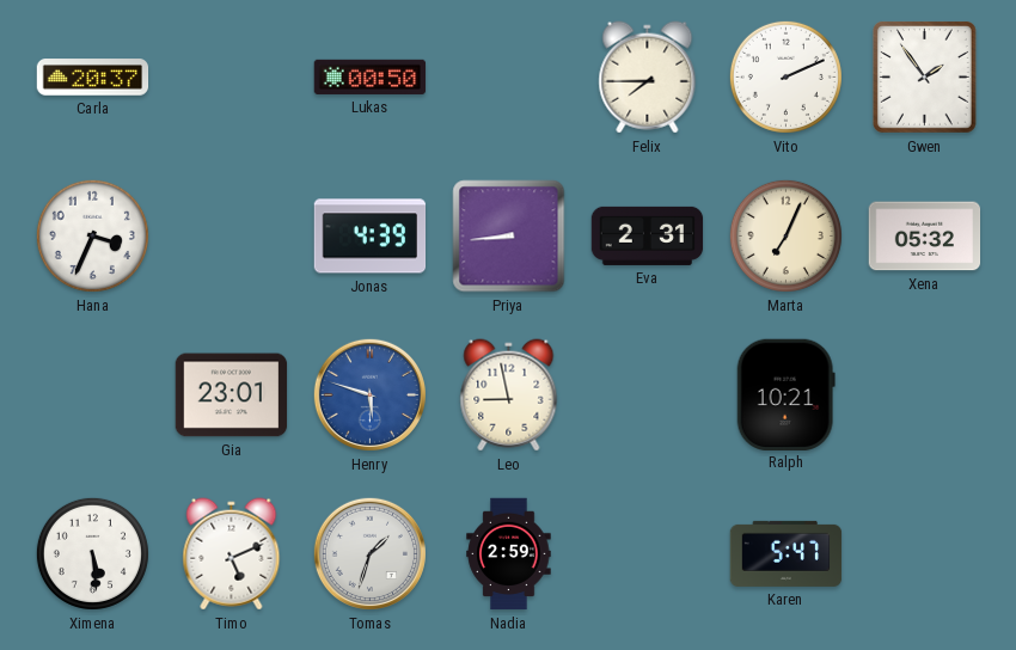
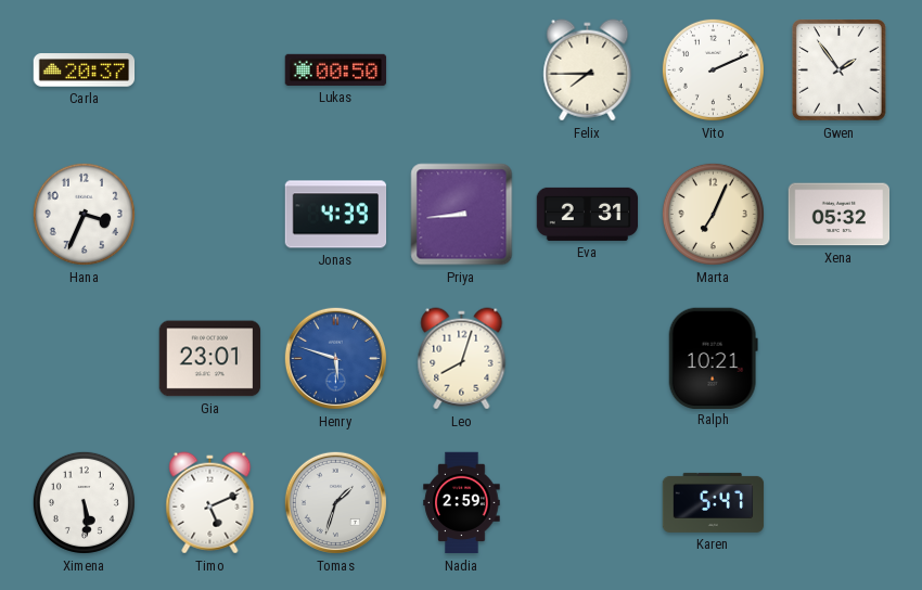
Leo: 8:58 -> 8:03
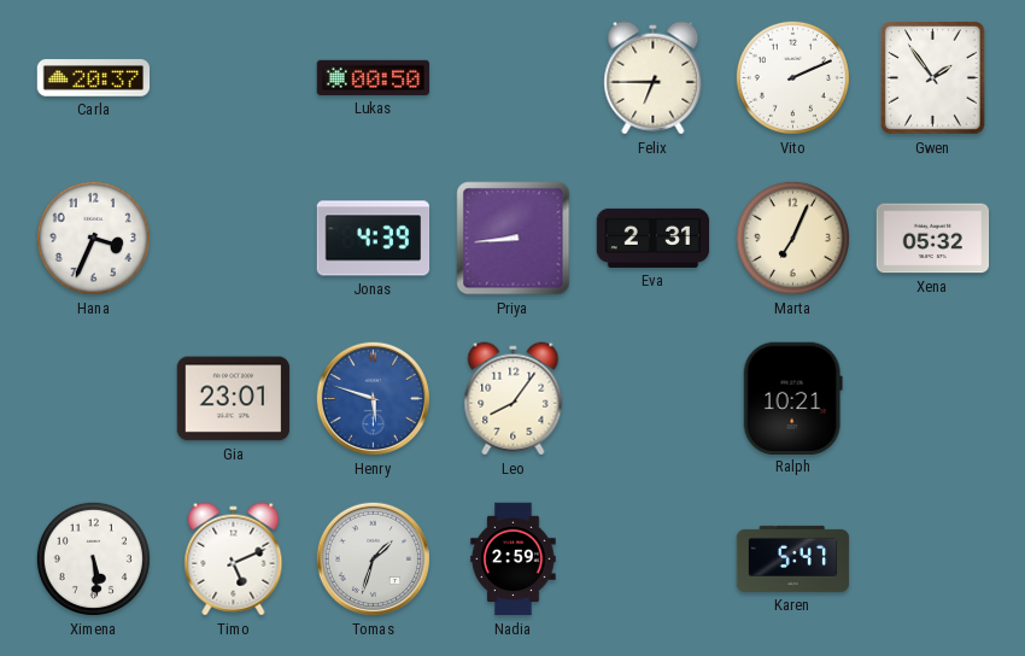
Felix: 7:45 -> 6:45
Leo: 8:03 -> 8:06
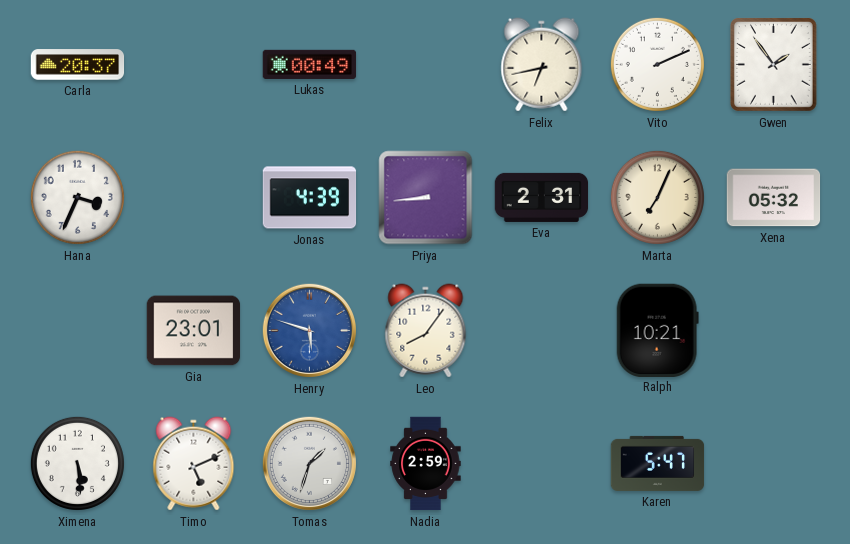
Lukas: 00:50 -> 00:49
Felix: 6:45 -> 6:43
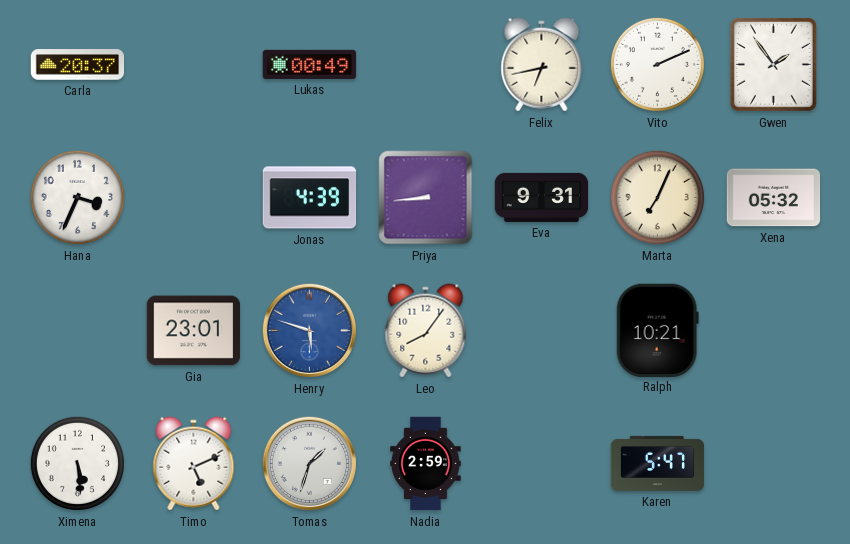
Eva: 2:31 -> 9:31
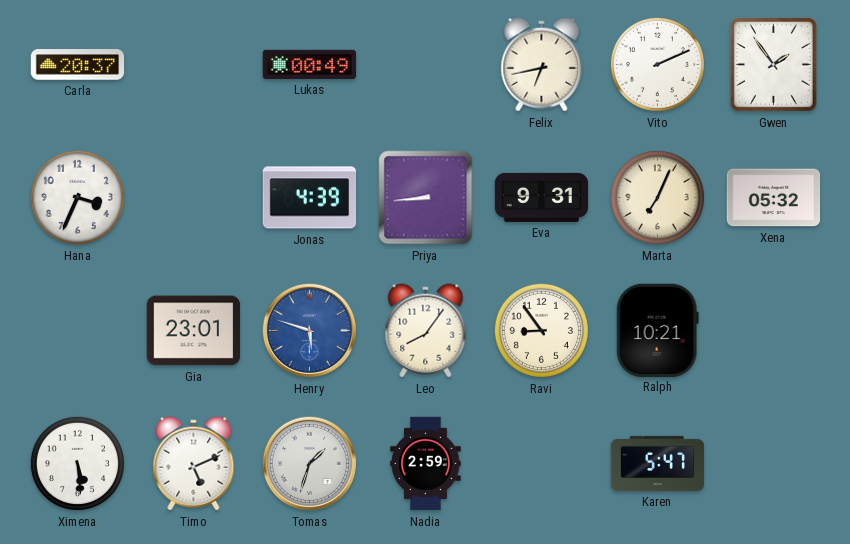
Ravi: none -> 8:54
